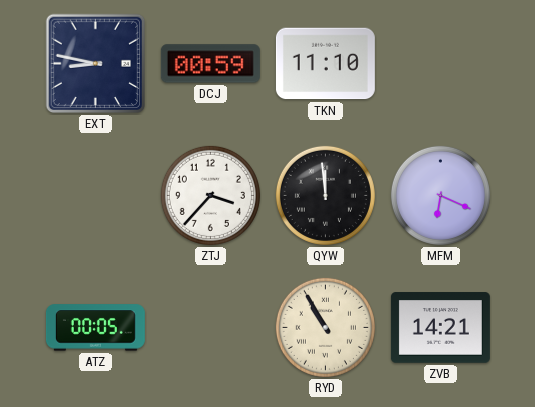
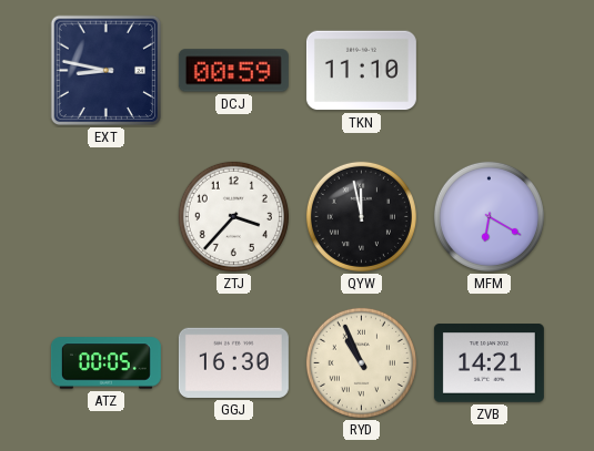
QYW: 11:59 -> 11:58
MFM: 6:19 -> 6:20
GGJ: none -> 16:30
RYD: 10:55 -> 10:56
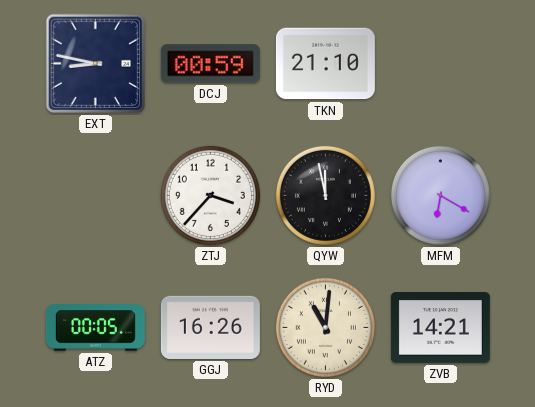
TKN: 11:10 -> 21:10
GGJ: 16:30 -> 16:26
RYD: 10:56 -> 11:01
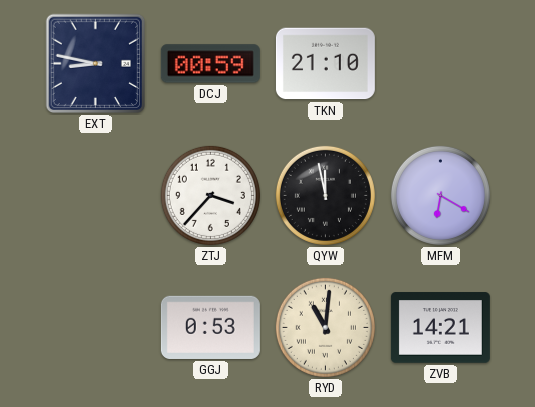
ATZ: 00:05 -> none
GGJ: 16:26 -> 0:53
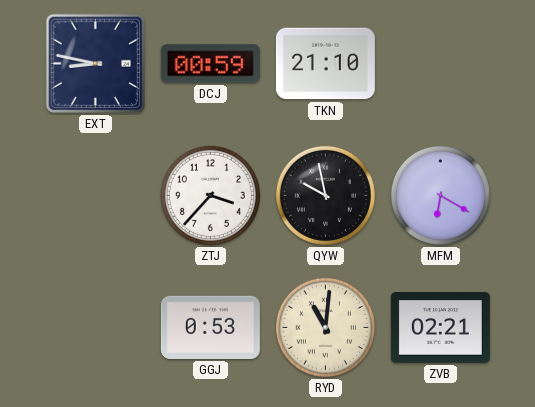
QYW: 11:58 -> 9:58
ZVB: 14:21 -> 02:21
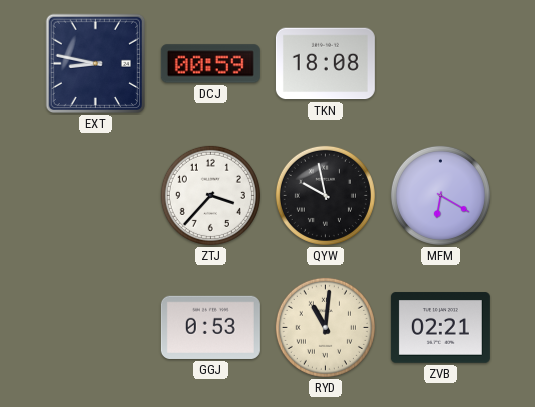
TKN: 21:10 -> 18:08
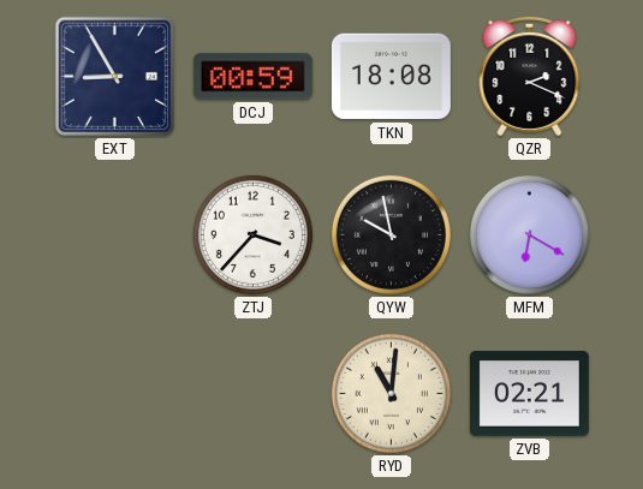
EXT: 8:47 -> 8:55
QZR: none -> 2:19
GGJ: 0:53 -> none
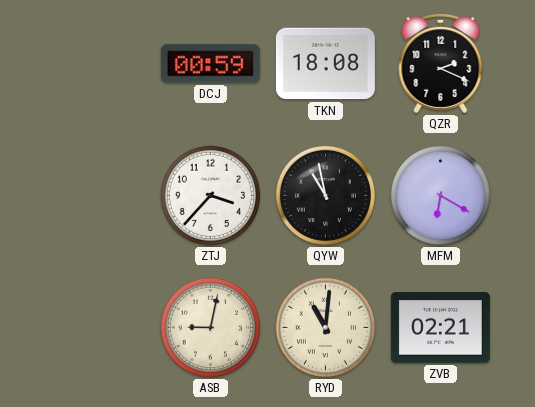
EXT: 8:55 -> none
QYW: 9:58 -> 10:58
ASB: none -> 9:02
